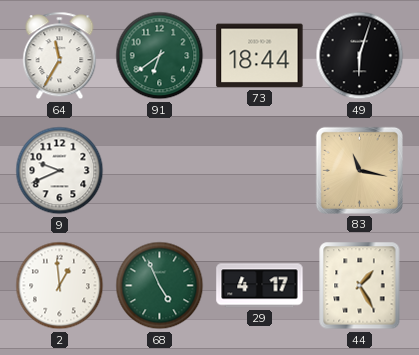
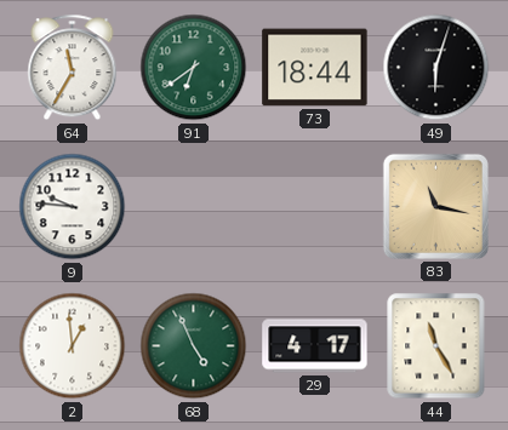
9: 9:41 -> 9:46
44: 1:25 -> 11:25
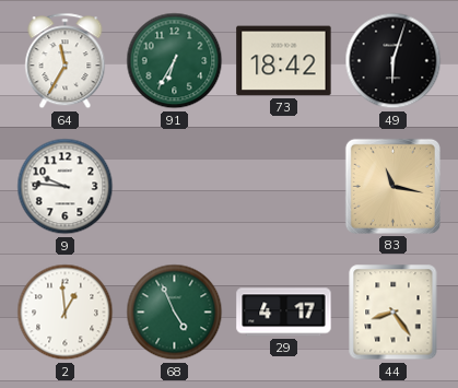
91: 6:39 -> 6:35
73: 18:44 -> 18:42
44: 11:25 -> 8:24
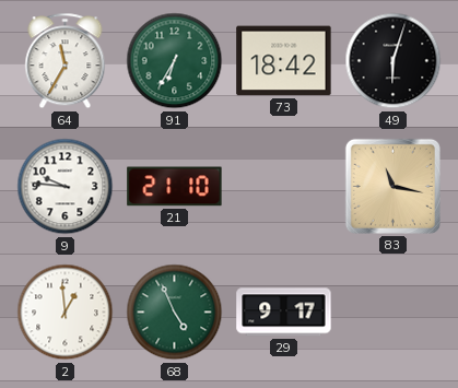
21: none -> 21:10
29: 4:17 -> 9:17
44: 8:24 -> none
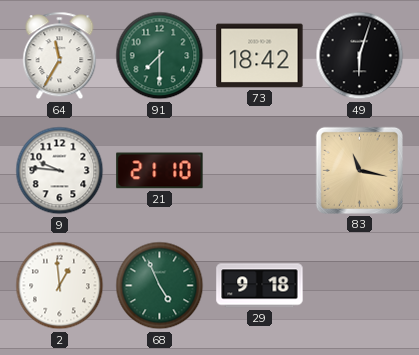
91: 6:35 -> 7:30
29: 9:17 -> 9:18
